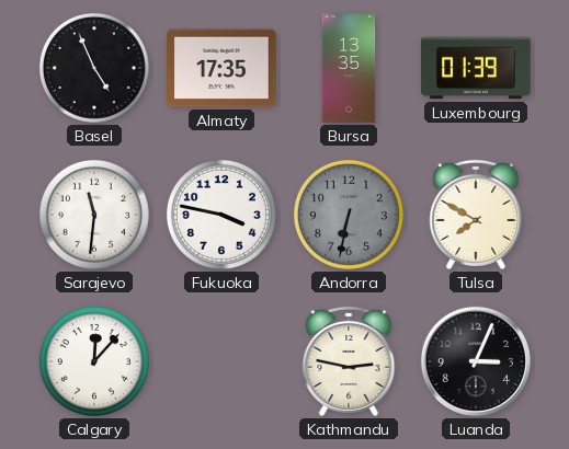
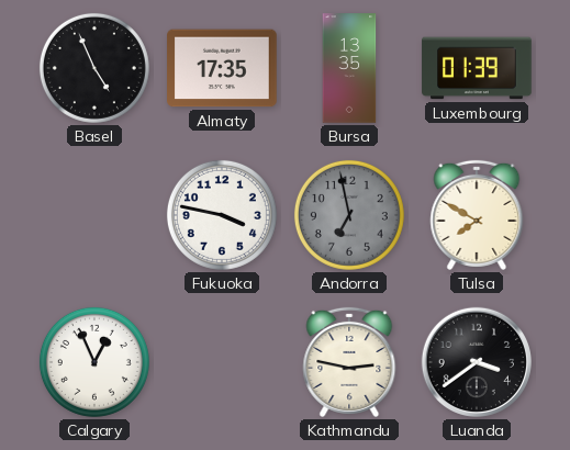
Sarajevo: 11:31 -> none
Andorra: 6:32 -> 6:58
Calgary: 12:07 -> 12:56
Luanda: 3:04 -> 3:39
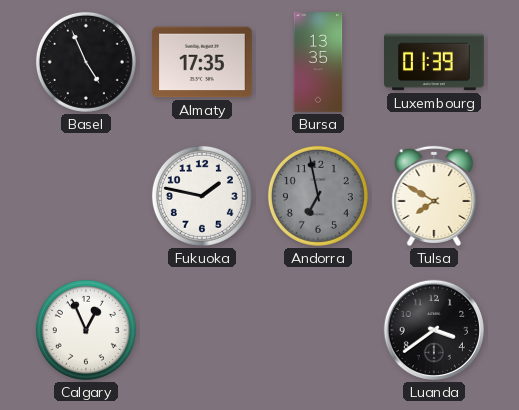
Fukuoka: 3:47 -> 1:47
Kathmandu: 2:47 -> none
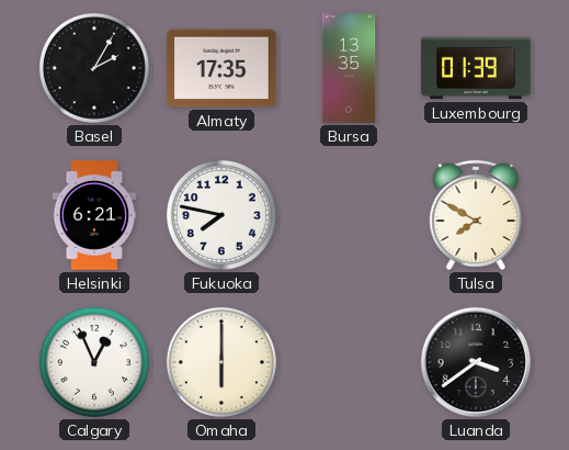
Basel: 4:56 -> 2:05
Helsinki: none -> 6:21
Fukuoka: 1:47 -> 7:47
Andorra: 6:58 -> none
Omaha: none -> 6:00
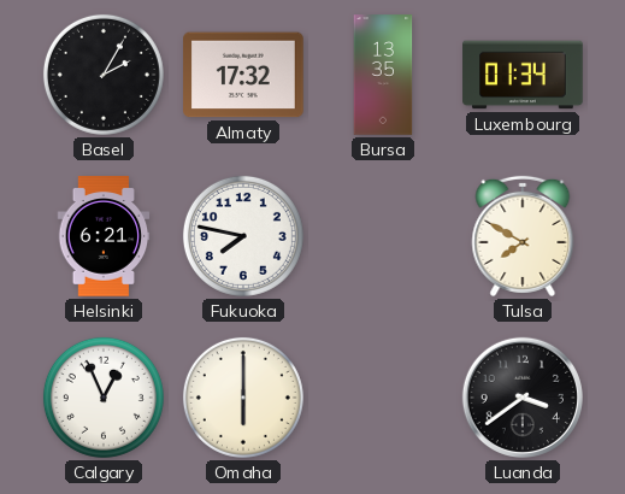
Almaty: 17:35 -> 17:32
Luxembourg: 01:39 -> 01:34
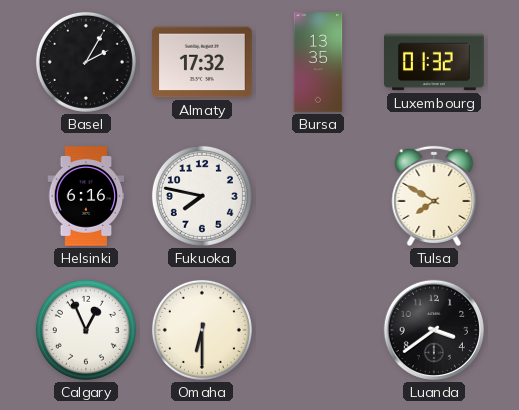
Luxembourg: 01:34 -> 01:32
Helsinki: 6:21 -> 6:16
Omaha: 6:00 -> 6:30
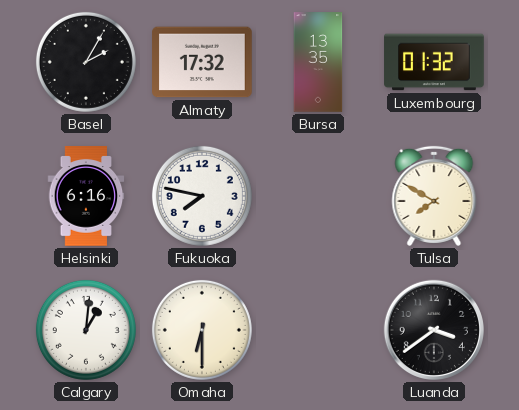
Calgary: 12:56 -> 1:01
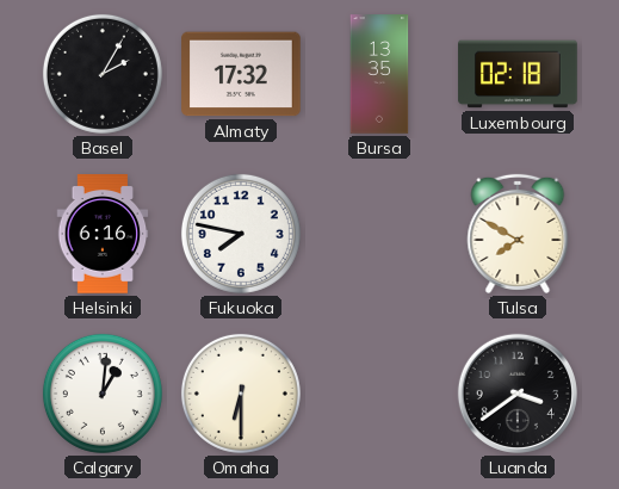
Luxembourg: 01:32 -> 02:18
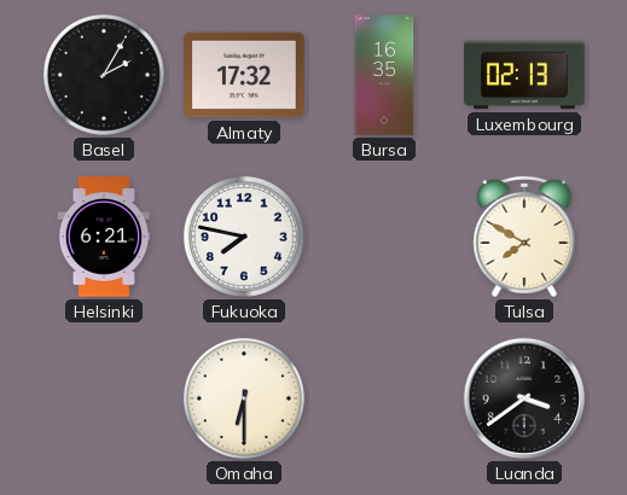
Bursa: 13:35 -> 16:35
Luxembourg: 02:18 -> 02:13
Helsinki: 6:16 -> 6:21
Calgary: 1:01 -> none
